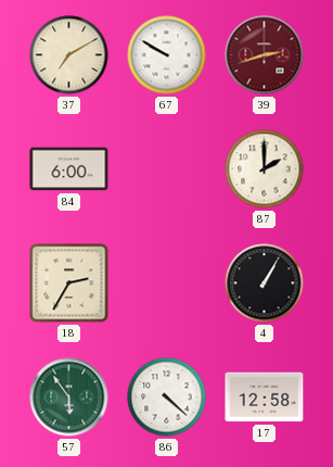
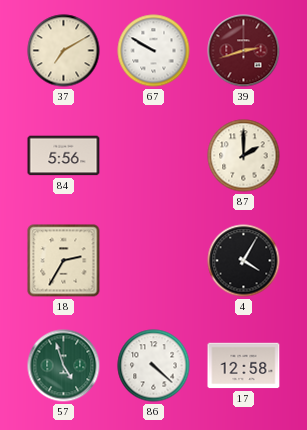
84: 6:00 -> 5:56
4: 1:05 -> 4:05
57: 5:54 -> 4:57
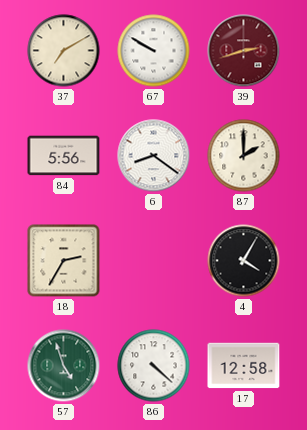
6: none -> 8:21
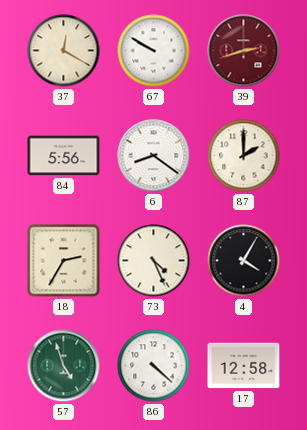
37: 7:10 -> 12:20
73: none -> 4:26
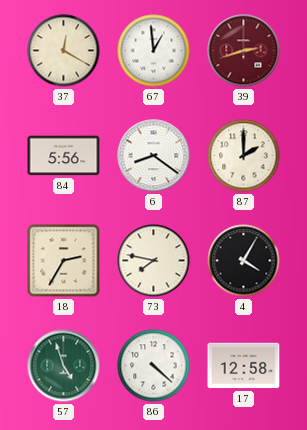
67: 9:50 -> 12:59
73: 4:26 -> 7:47
